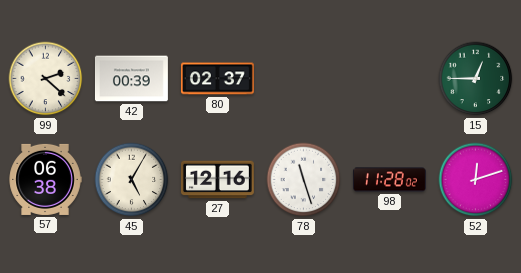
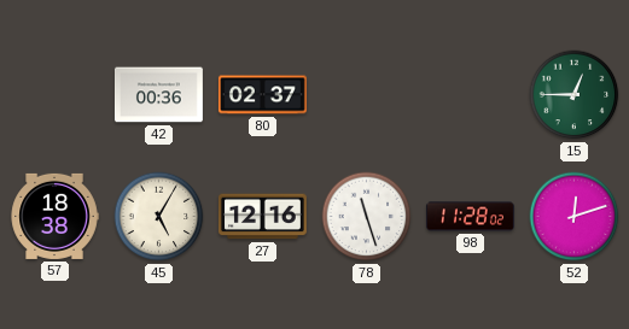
99: 2:22 -> none
42: 00:39 -> 00:36
57: 06:38 -> 18:38
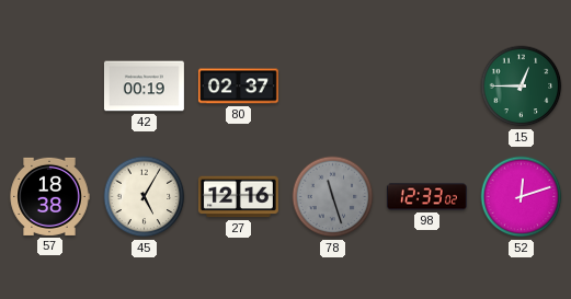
42: 00:36 -> 00:19
78 dial: white -> grey
98: 11:28 -> 12:33
